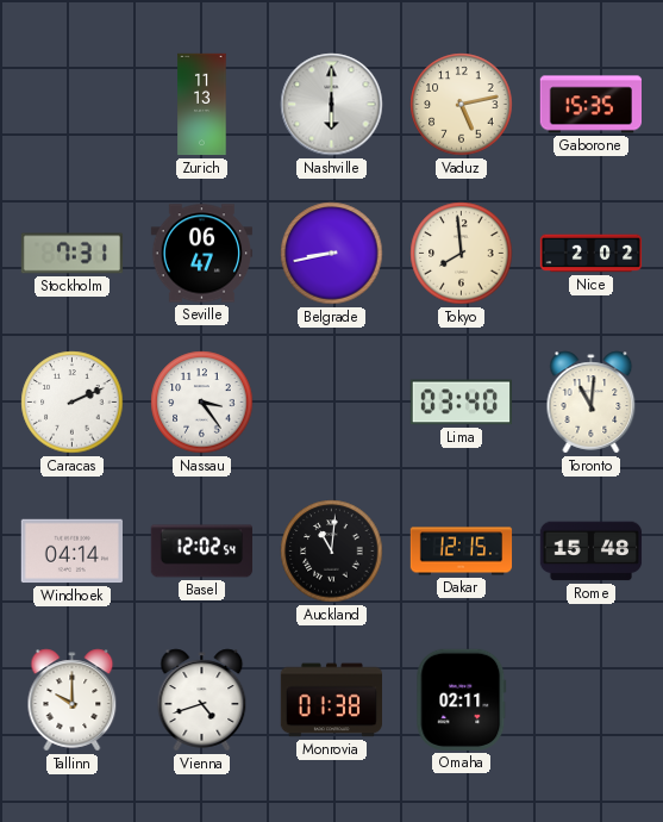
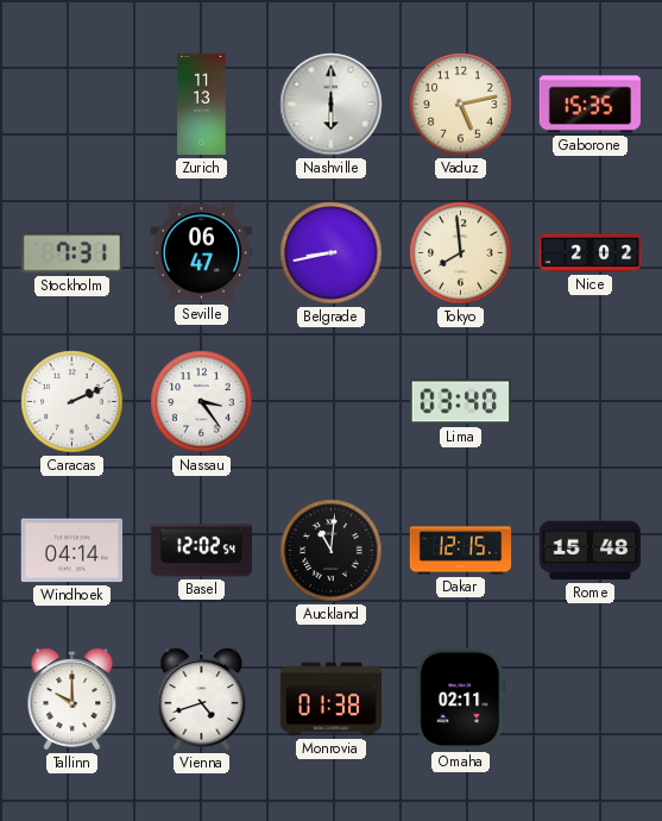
Toronto: 11:01 -> none
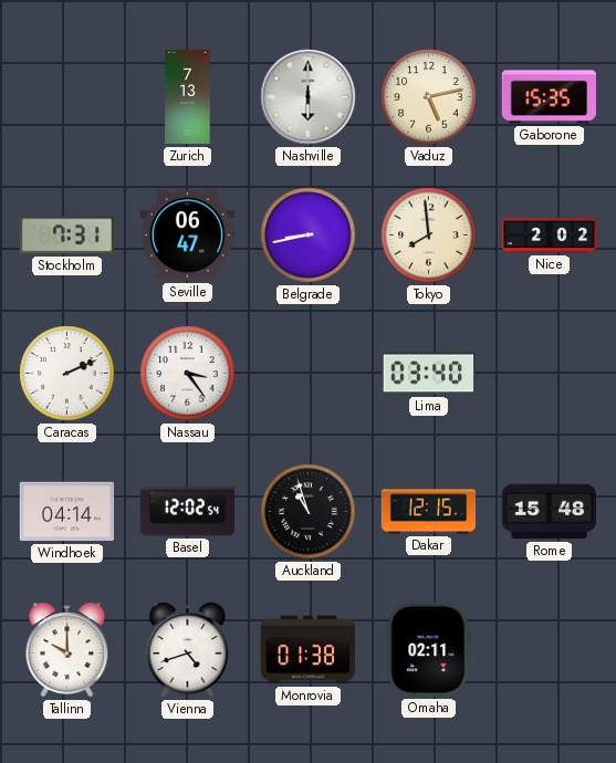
Zurich: 11:13 -> 7:13
Auckland: 11:01 -> 10:57
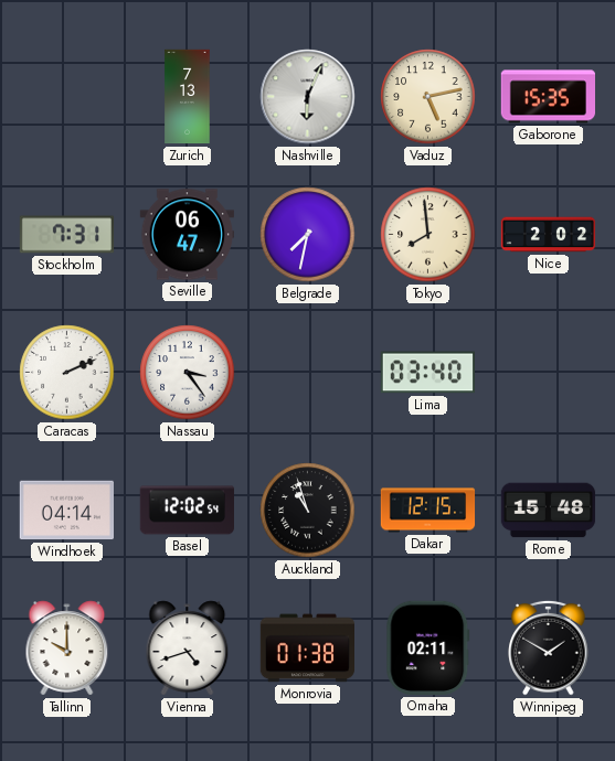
Nashville: 6:00 -> 6:04
Belgrade: 8:43 -> 7:32
Winnipeg: none -> 1:50
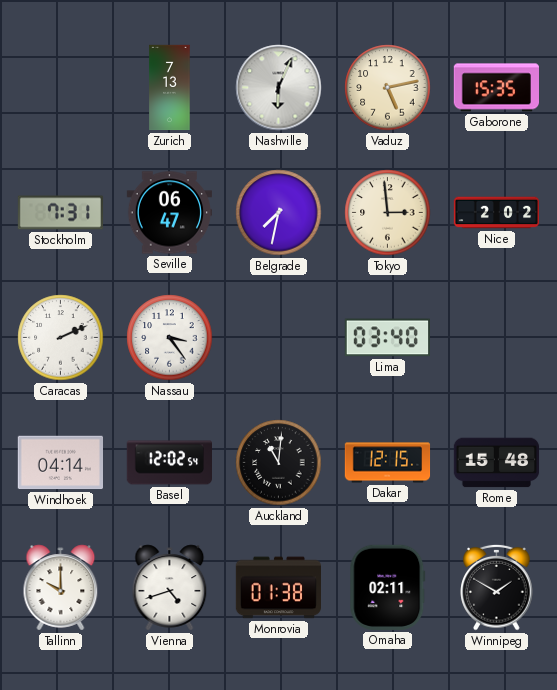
Tokyo: 7:59 -> 2:59
Auckland: 10:57 -> 11:01
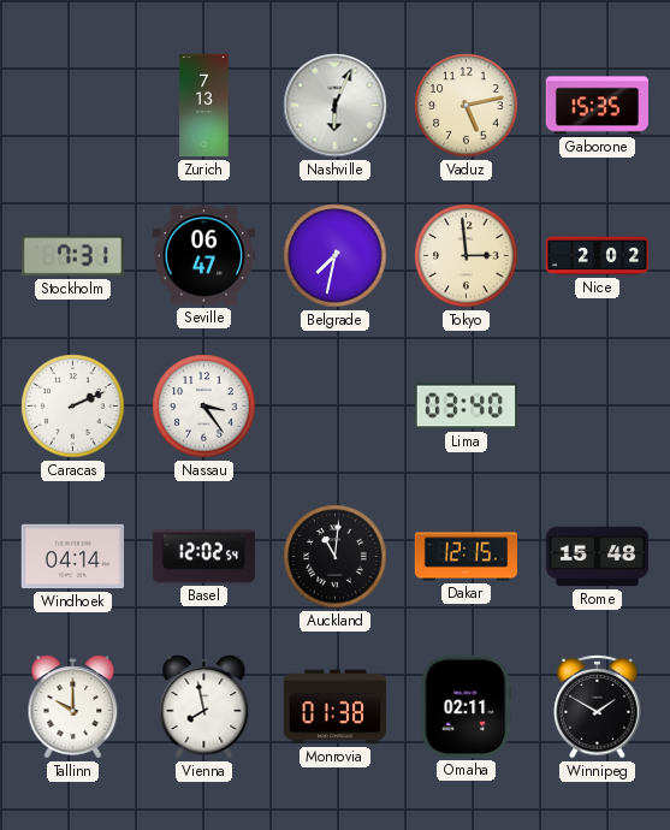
Vienna: 4:42 -> 7:58
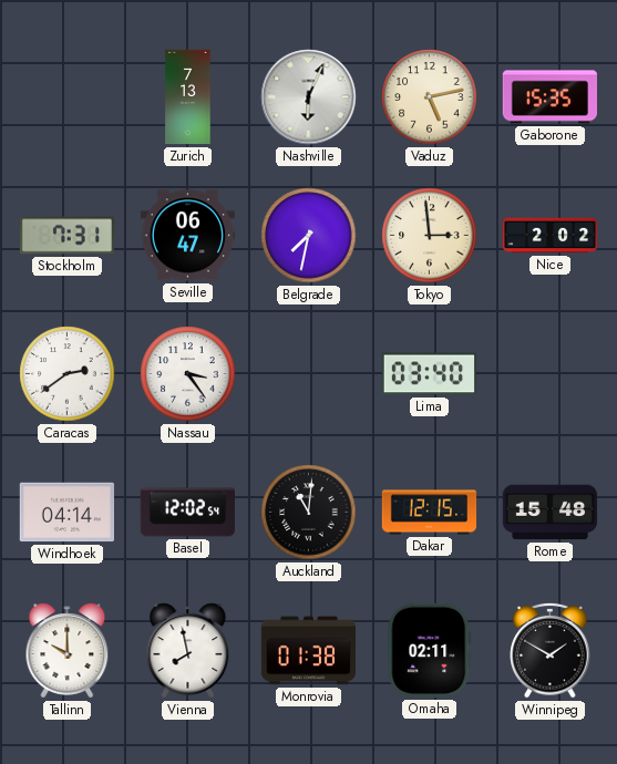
Caracas: 2:11 -> 2:39
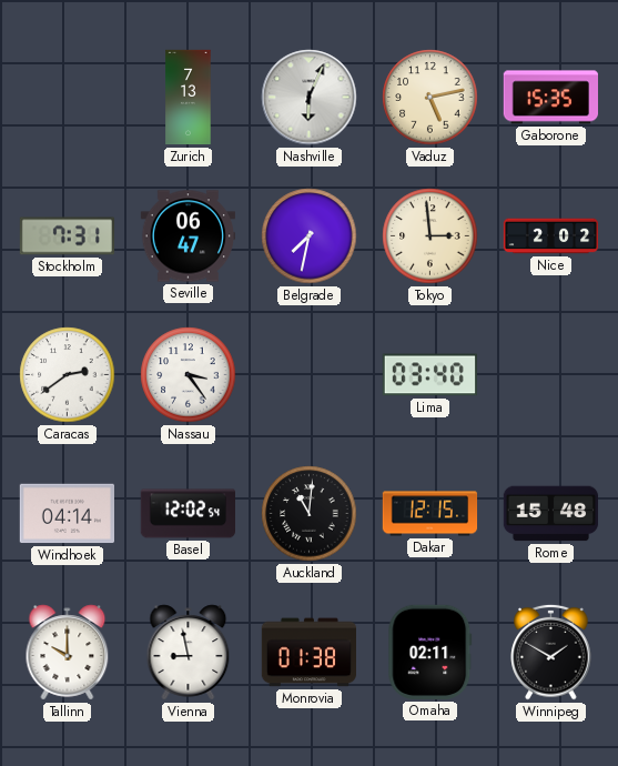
Vienna: 7:58 -> 8:58
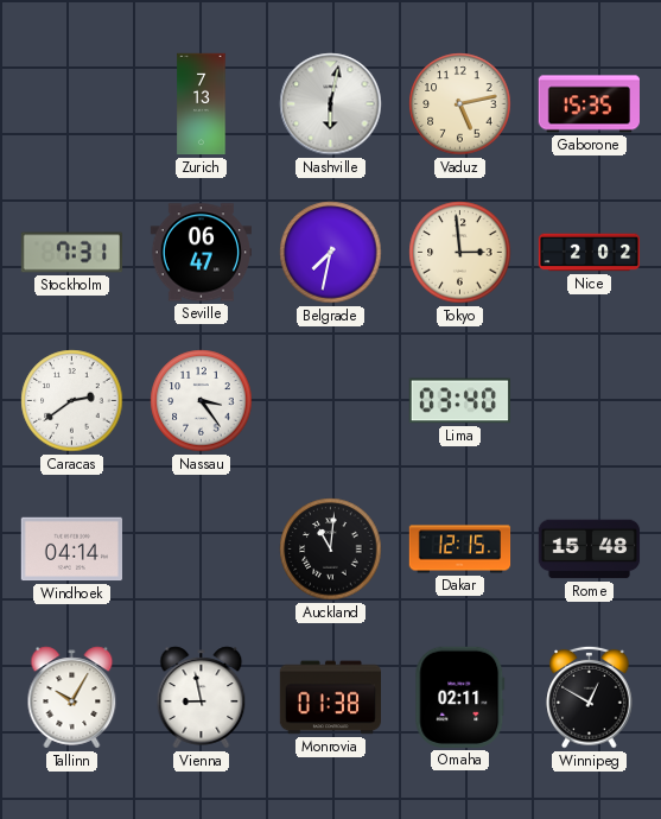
Nashville: 6:04 -> 6:02
Basel: 12:02 -> none
Tallinn: 10:00 -> 10:05
Winnipeg: 1:50 -> 12:50
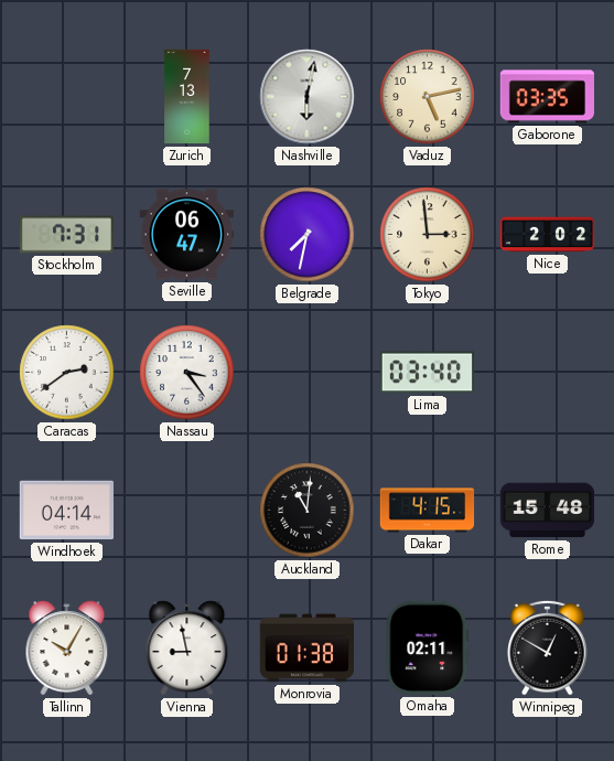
Gaborone: 15:35 -> 03:35
Dakar: 12:15 -> 4:15
